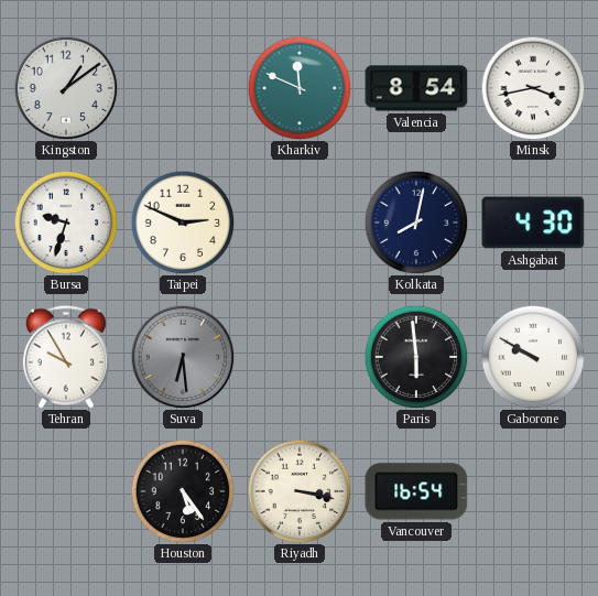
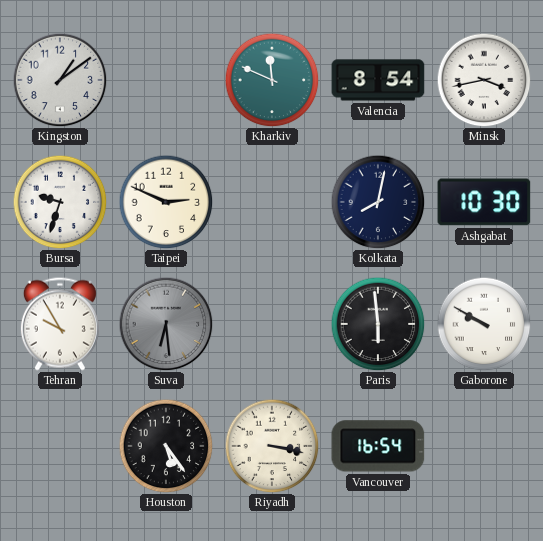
Ashgabat: 4:30 -> 10:30
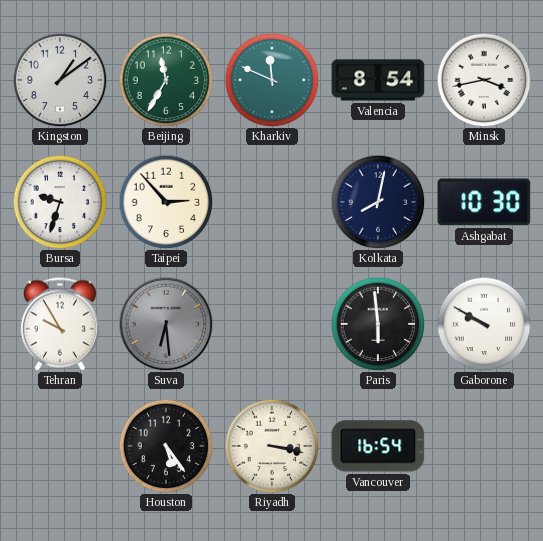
Beijing: none -> 11:35
Taipei: 2:49 -> 2:53
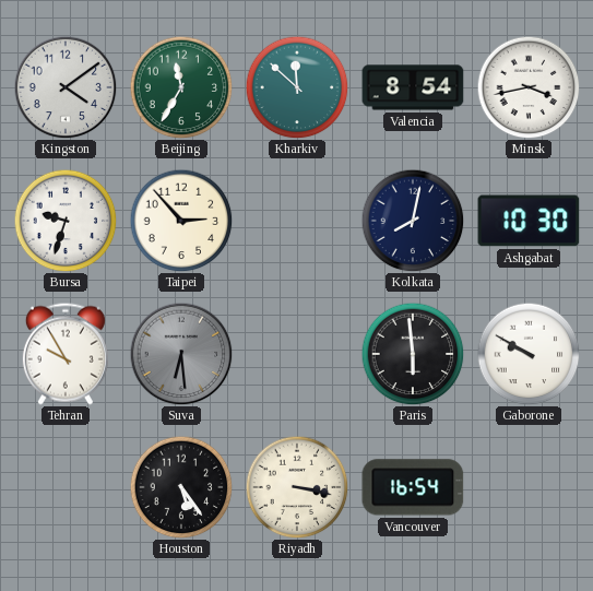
Kingston: 1:09 -> 4:09
Kharkiv: 11:49 -> 11:52
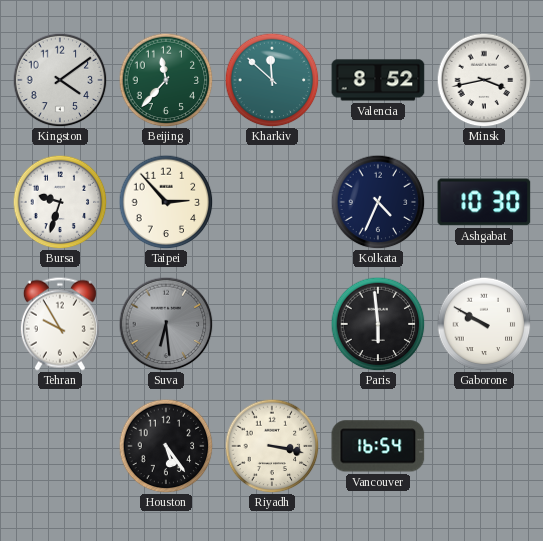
Beijing: 11:35 -> 11:37
Valencia: 8:54 -> 8:52
Kolkata: 8:02 -> 4:34
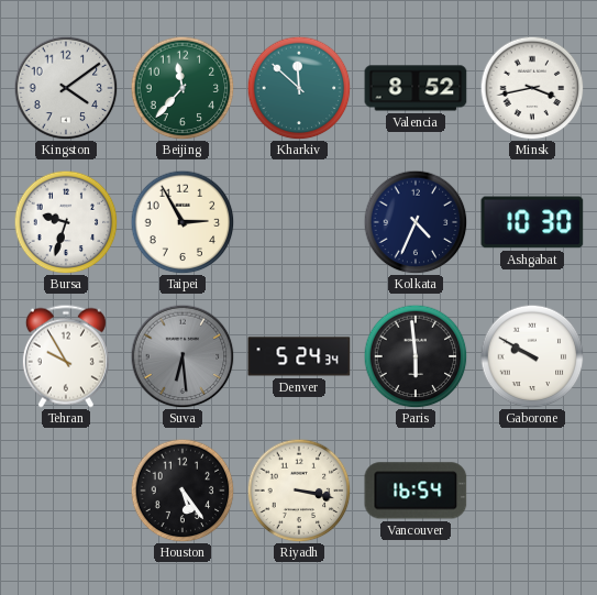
Taipei: 2:53 -> 2:55
Denver: none -> 5:24
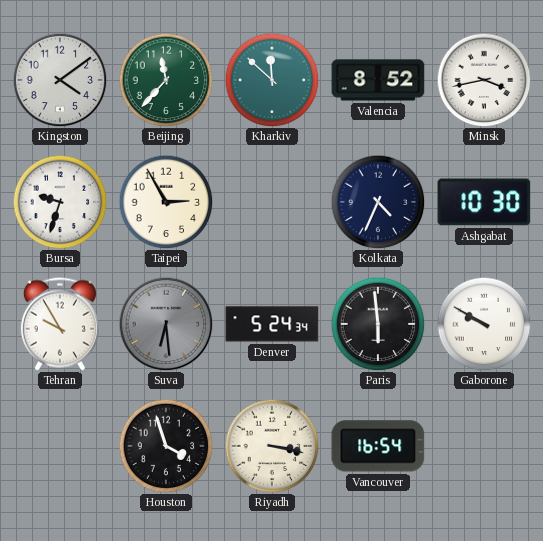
Houston: 5:24 -> 3:57
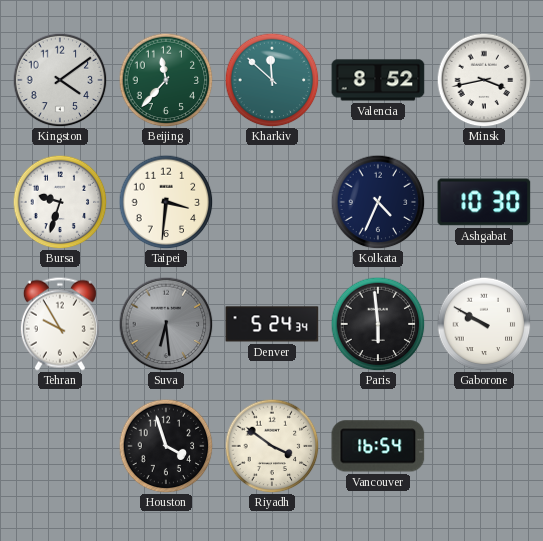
Taipei: 2:55 -> 3:31
Riyadh: 3:17 -> 3:51
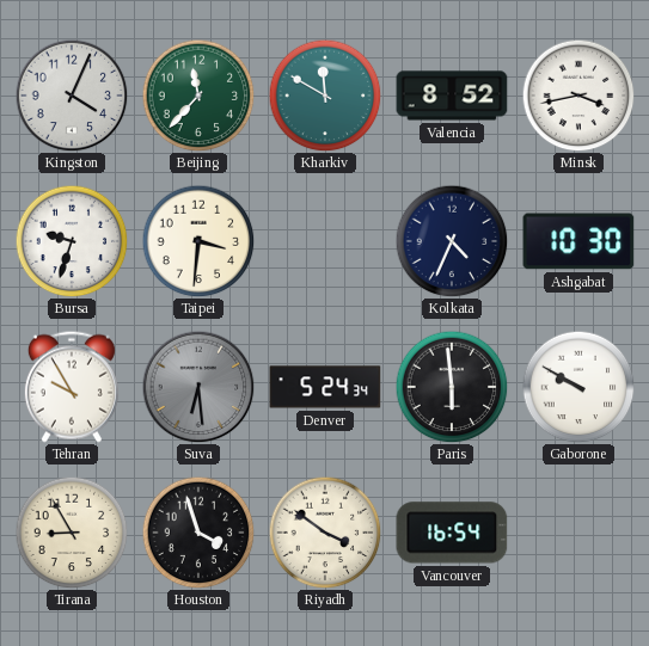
Kingston: 4:09 -> 4:04
Kharkiv: 11:52 -> 11:50
Tirana: none -> 8:55
